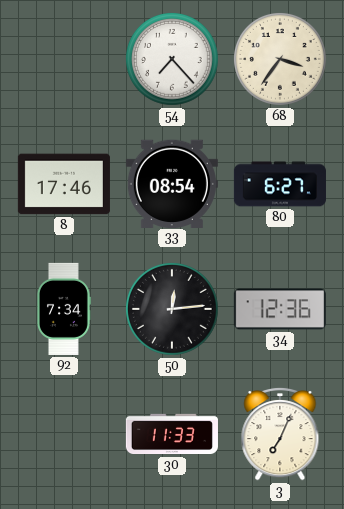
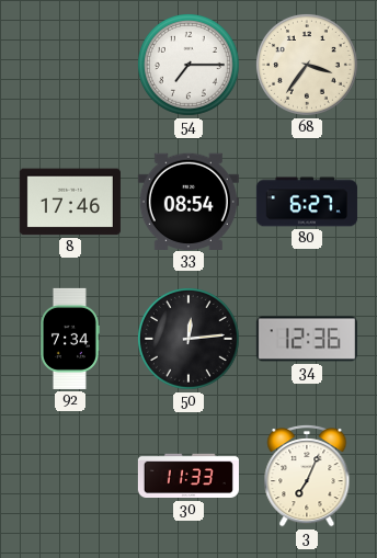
54: 7:23 -> 7:15
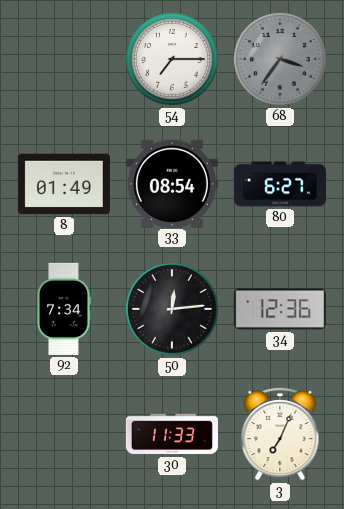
68 dial: cream -> grey
8: 17:46 -> 01:49
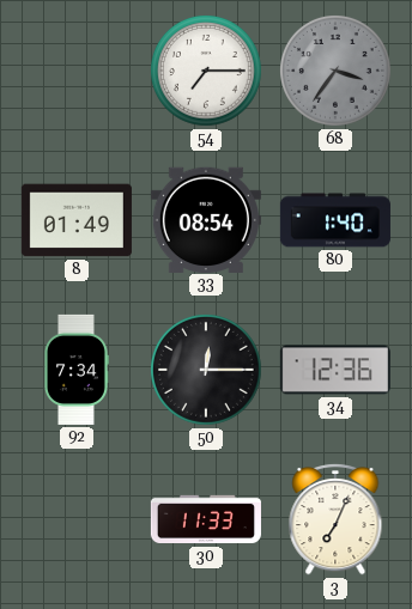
80: 6:27 -> 1:40
50: 12:14 -> 12:15
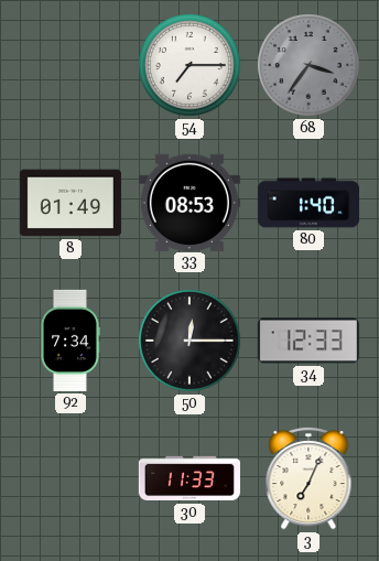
33: 08:54 -> 08:53
34: 12:36 -> 12:33
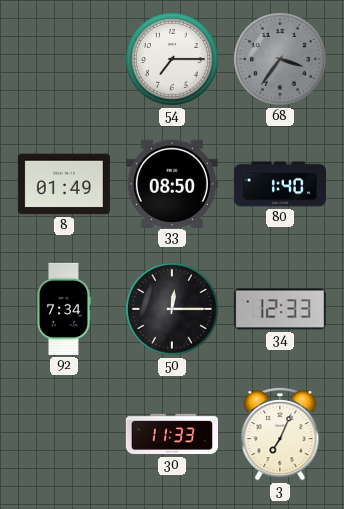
33: 08:53 -> 08:50
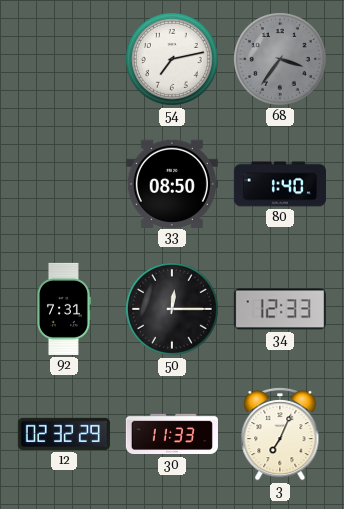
54: 7:15 -> 7:13
8: 01:49 -> none
92: 7:34 -> 7:31
12: none -> 02:32
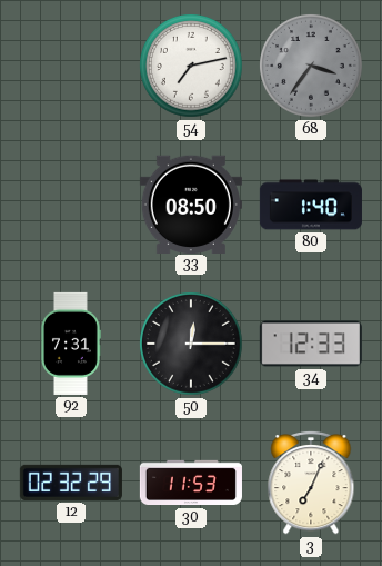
30: 11:33 -> 11:53
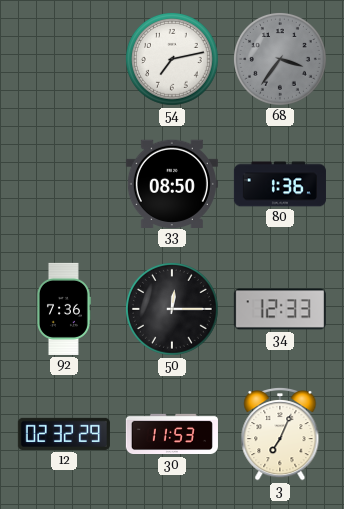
80: 1:40 -> 1:36
92: 7:31 -> 7:36
